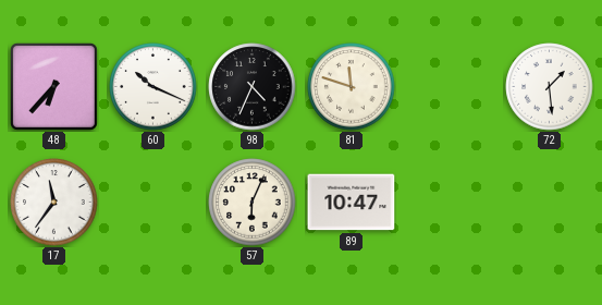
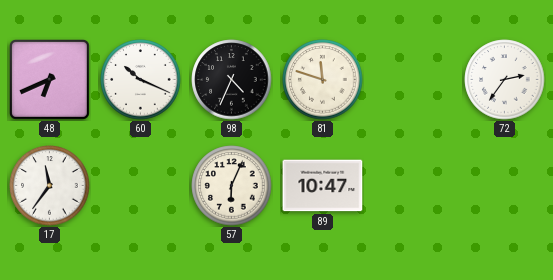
48: 6:37 -> 6:41
72: 1:29 -> 2:36
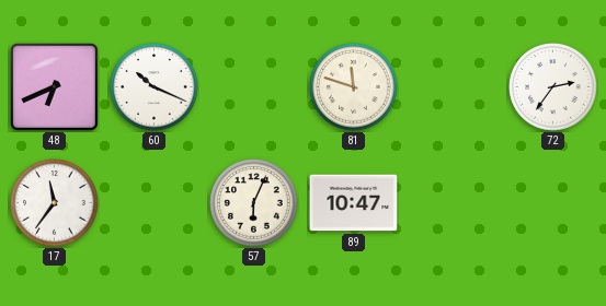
98: 4:34 -> none
